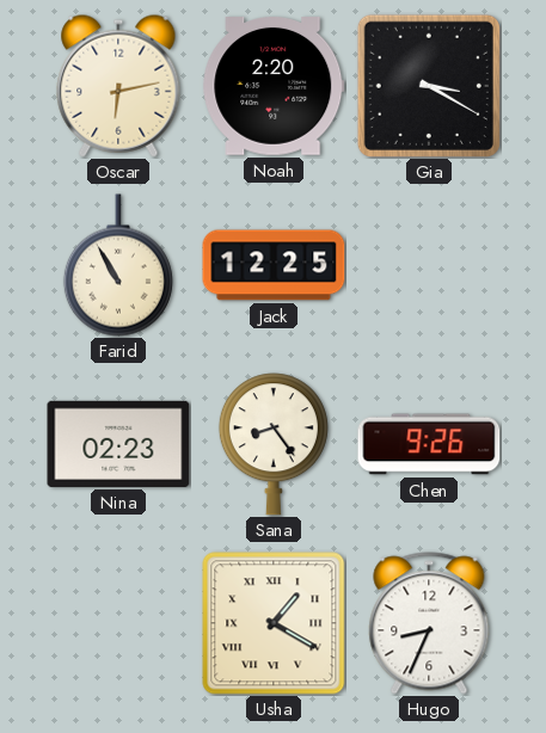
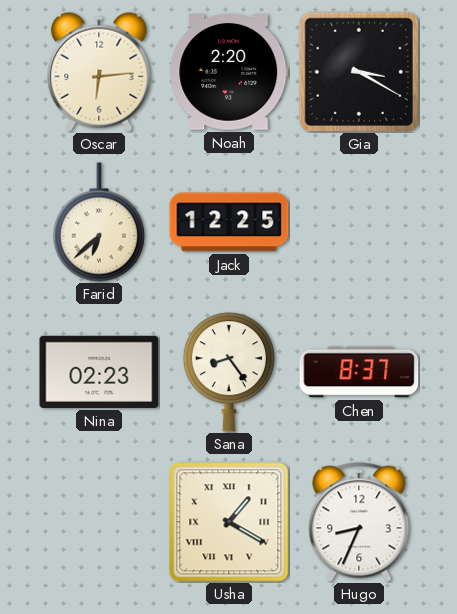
Oscar: 6:13 -> 6:14
Farid: 10:55 -> 6:38
Chen: 9:26 -> 8:37
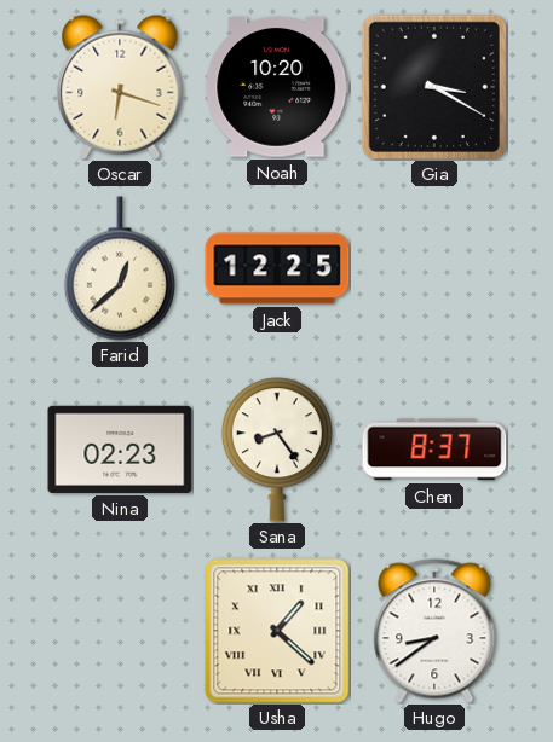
Oscar: 6:14 -> 6:18
Noah: 2:20 -> 10:20
Farid: 6:38 -> 12:38
Usha: 1:20 -> 1:22
Hugo: 8:34 -> 8:39
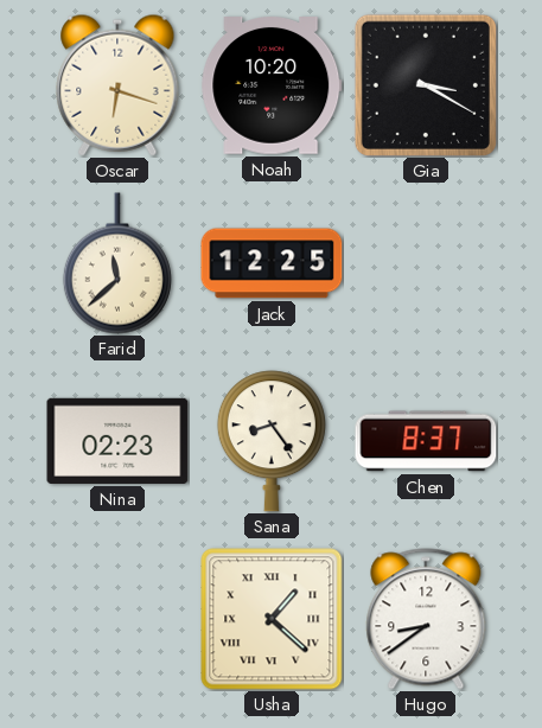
Farid: 12:38 -> 11:38
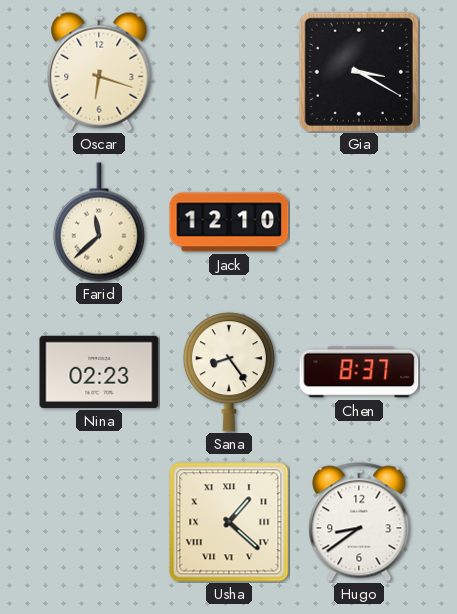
Noah: 10:20 -> none
Jack: 12:25 -> 12:10
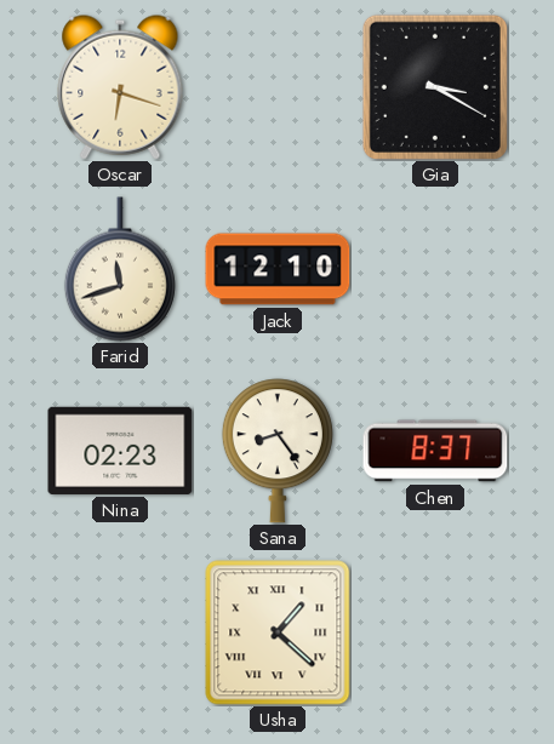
Farid: 11:38 -> 11:42
Hugo: 8:39 -> none
